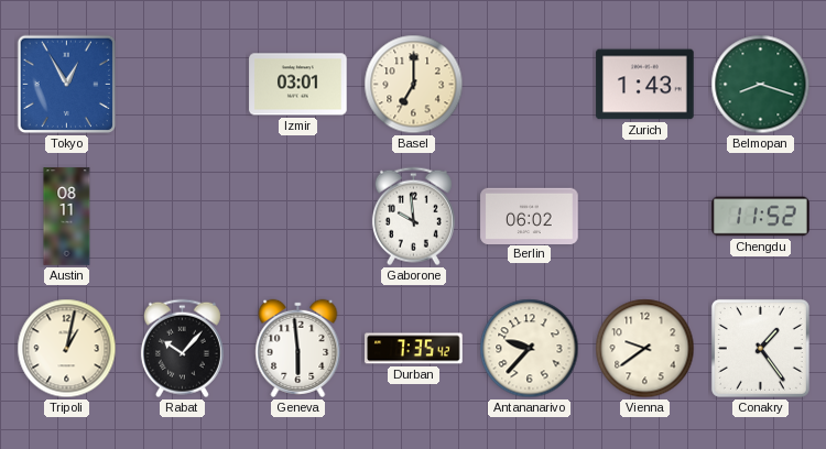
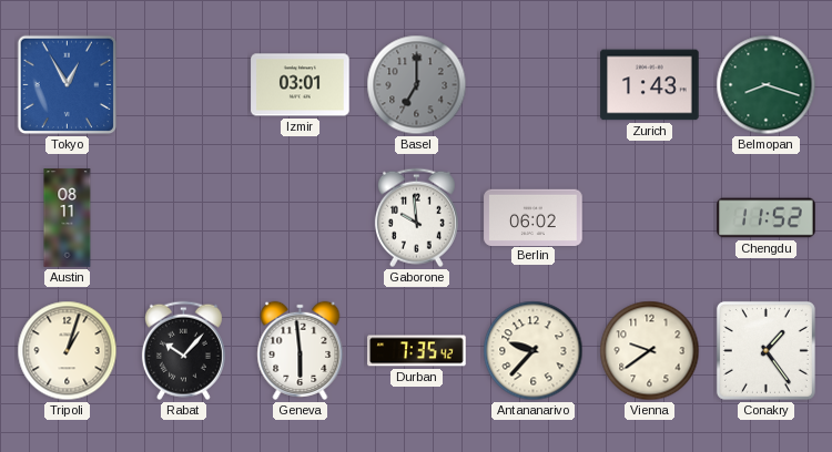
Basel dial: cream -> grey
Tripoli: 1:02 -> 1:03
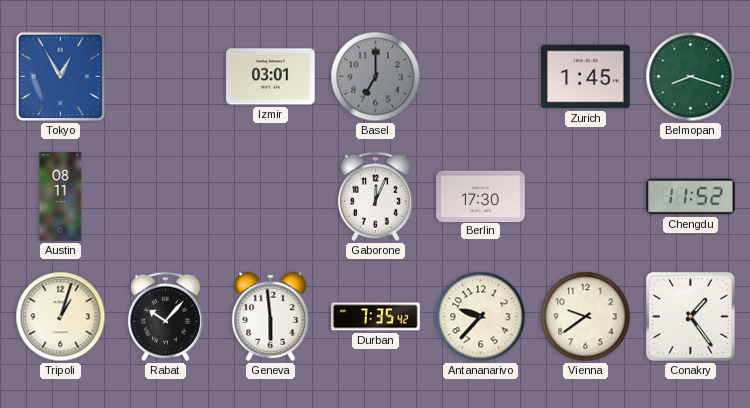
Zurich: 1:43 -> 1:45
Gaborone: 9:59 -> 12:04
Berlin: 06:02 -> 17:30
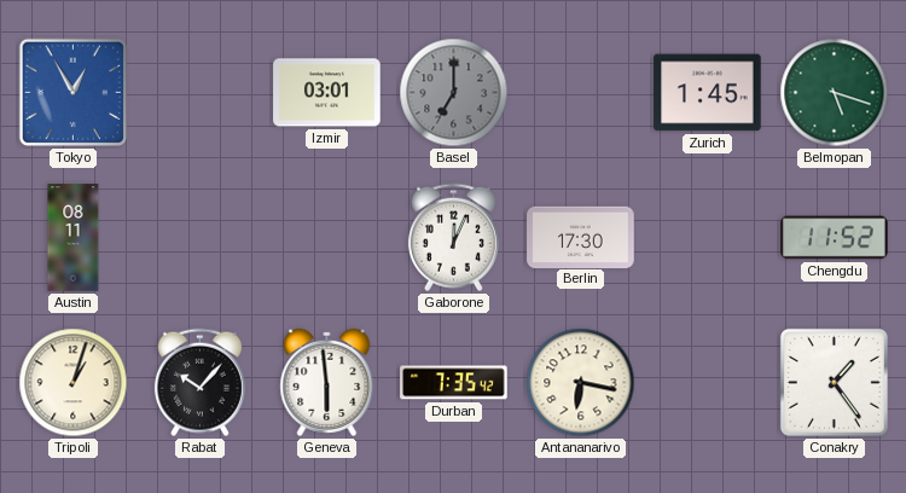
Belmopan: 8:18 -> 5:18
Antananarivo: 9:37 -> 6:17
Vienna: 9:39 -> none
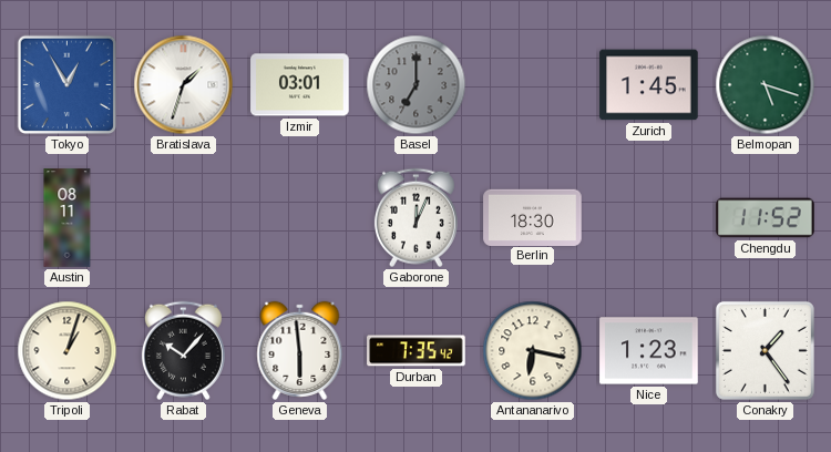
Bratislava: none -> 1:33
Berlin: 17:30 -> 18:30
Nice: none -> 1:23
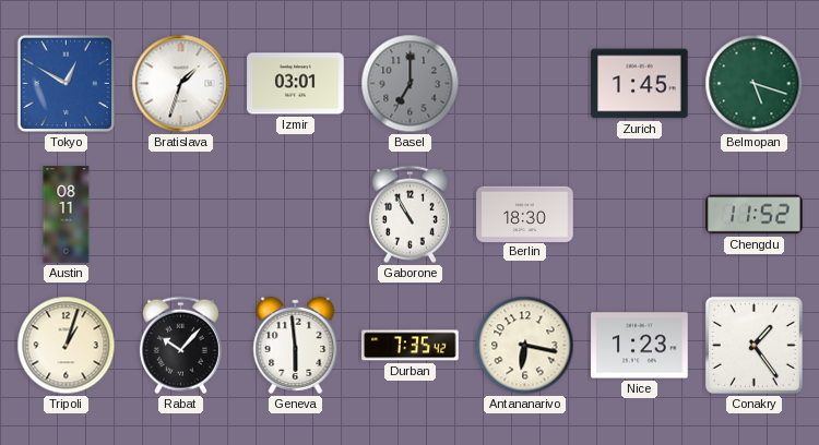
Tokyo: 12:55 -> 12:50
Gaborone: 12:04 -> 10:55
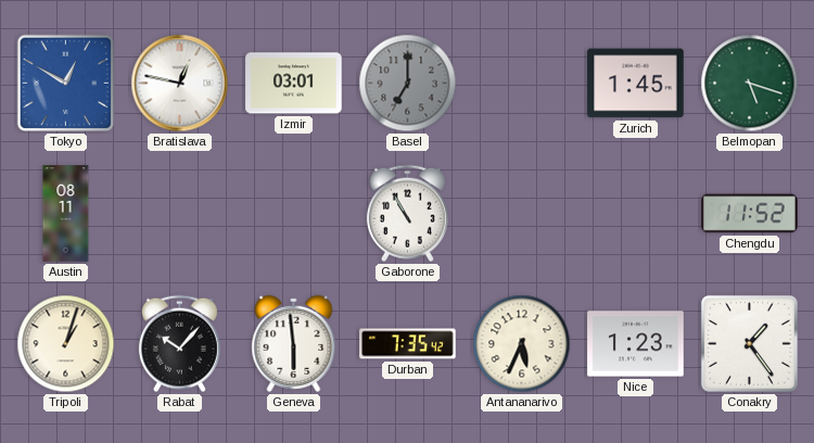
Bratislava: 1:33 -> 12:47
Berlin: 18:30 -> none
Antananarivo: 6:17 -> 5:34
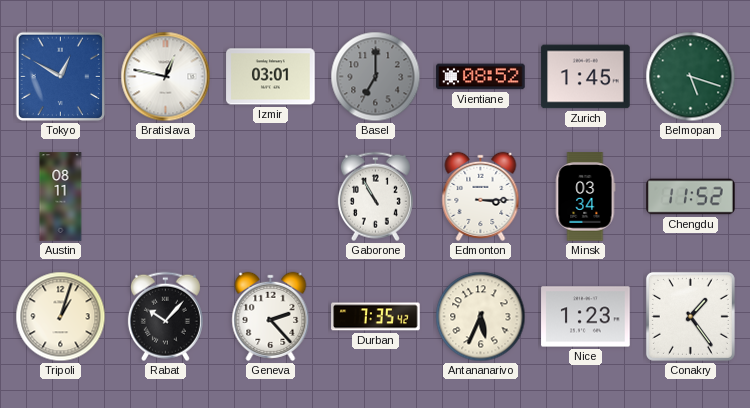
Vientiane: none -> 08:52
Edmonton: none -> 3:15
Minsk: none -> 03:34
Geneva: 5:59 -> 2:23
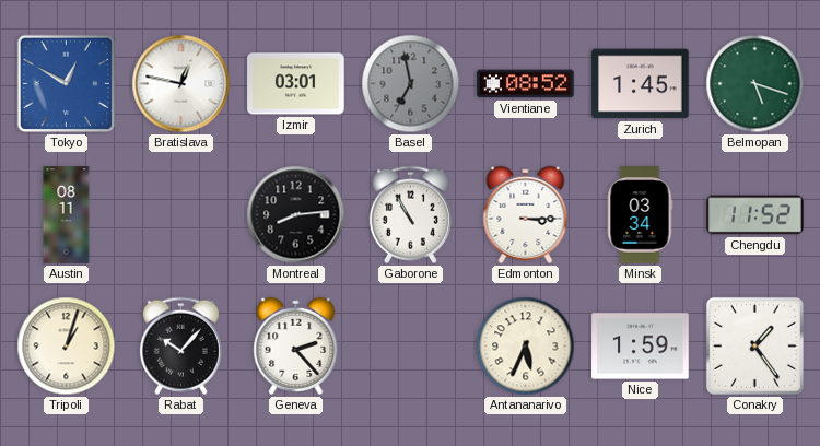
Basel: 7:00 -> 6:58
Montreal: none -> 8:14
Durban: 7:35 -> none
Nice: 1:23 -> 1:59
